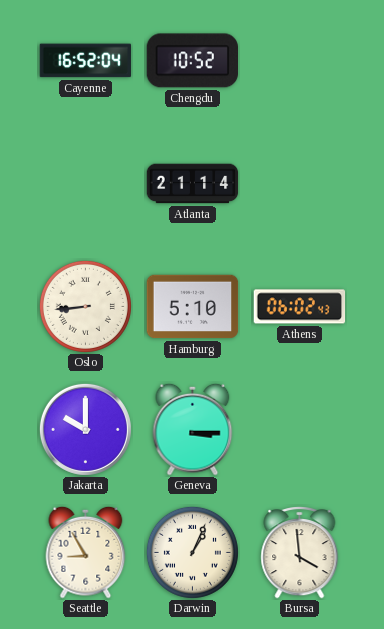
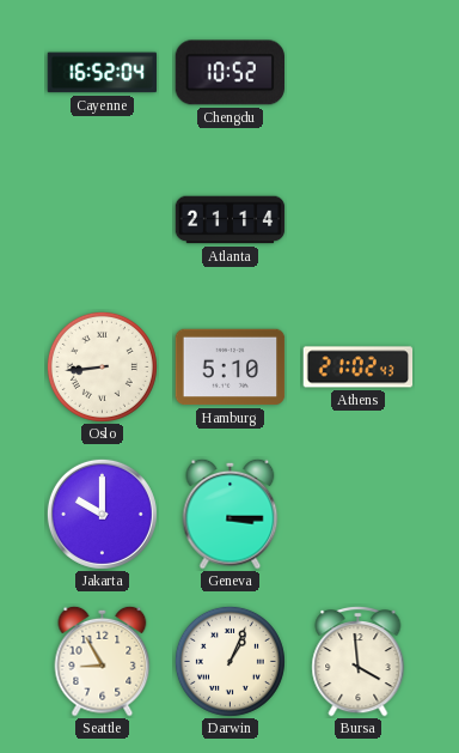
Athens: 06:02 -> 21:02
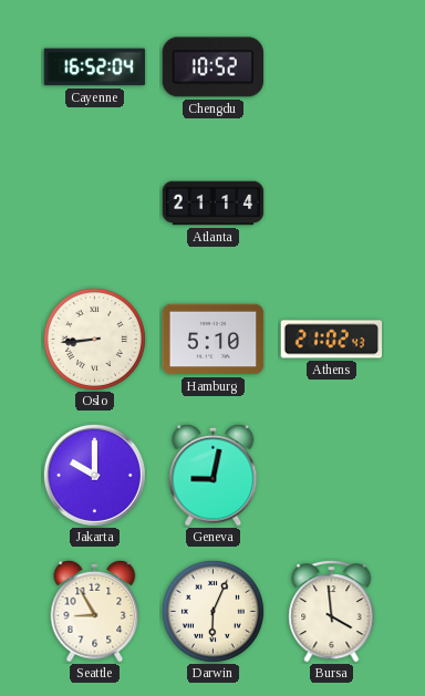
Geneva: 3:15 -> 9:02
Darwin: 1:04 -> 6:04
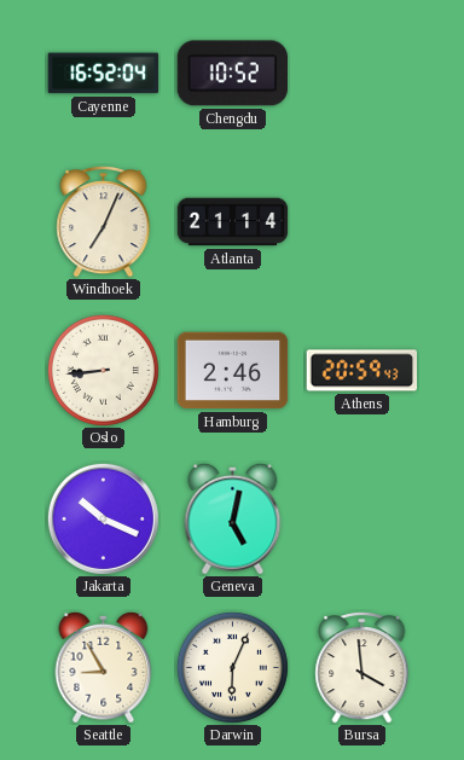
Windhoek: none -> 7:04
Hamburg: 5:10 -> 2:46
Athens: 21:02 -> 20:59
Jakarta: 10:00 -> 10:19
Geneva: 9:02 -> 5:02
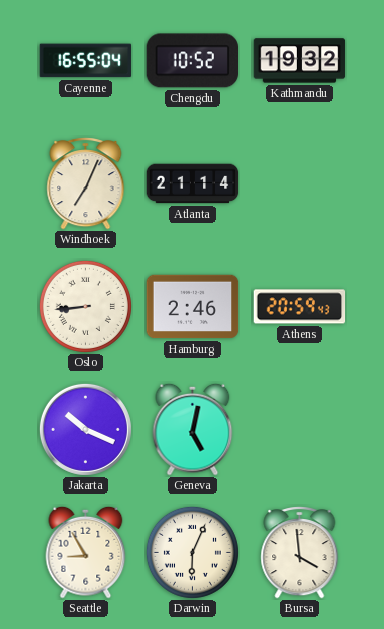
Cayenne: 16:52 -> 16:55
Kathmandu: none -> 19:32
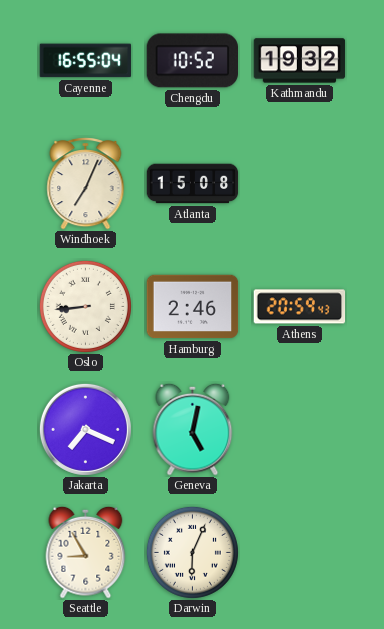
Atlanta: 21:14 -> 15:08
Jakarta: 10:19 -> 7:19
Bursa: 3:59 -> none
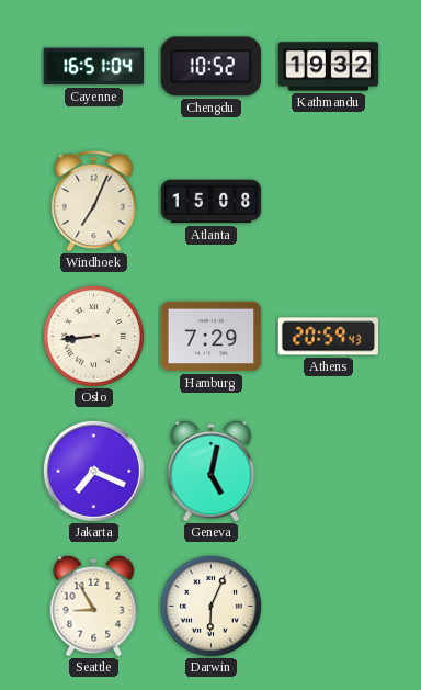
Cayenne: 16:55 -> 16:51
Hamburg: 2:46 -> 7:29
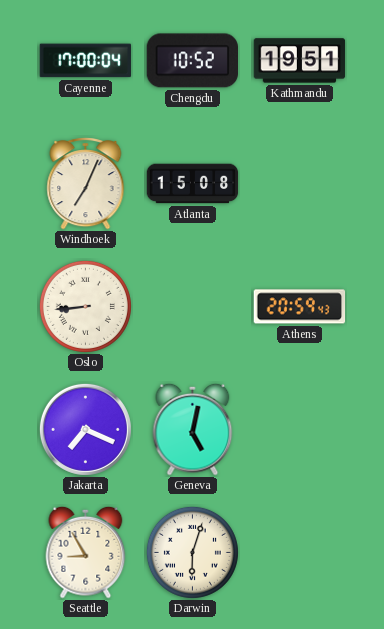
Cayenne: 16:51 -> 17:00
Kathmandu: 19:32 -> 19:51
Hamburg: 7:29 -> none
Darwin: 6:04 -> 6:03
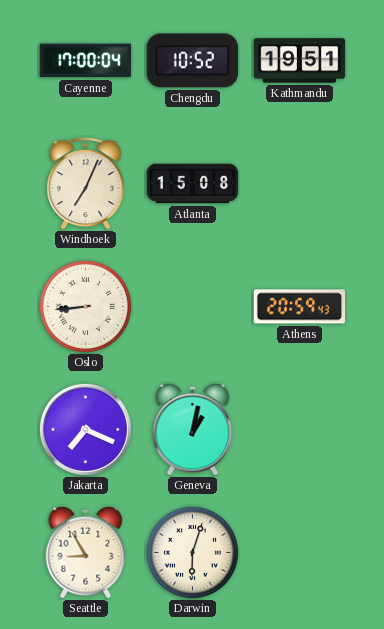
Geneva: 5:02 -> 1:02
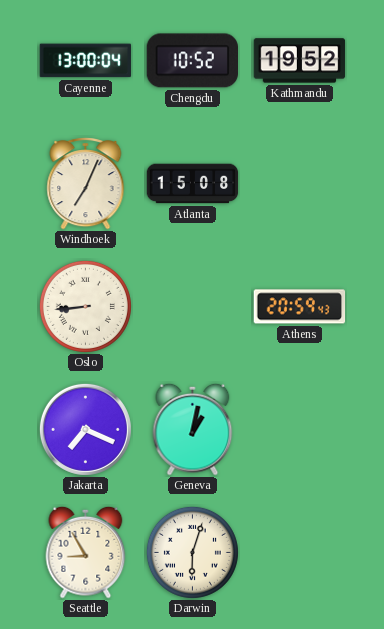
Cayenne: 17:00 -> 13:00
Kathmandu: 19:51 -> 19:52
